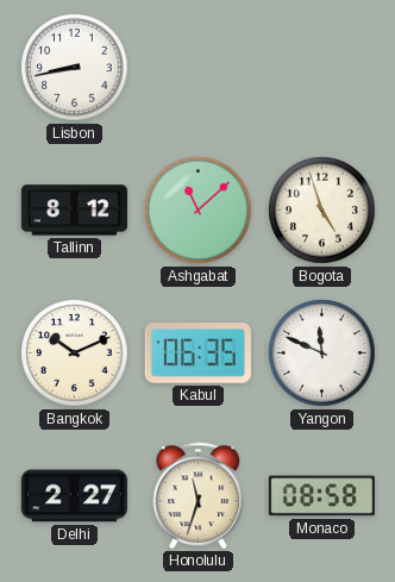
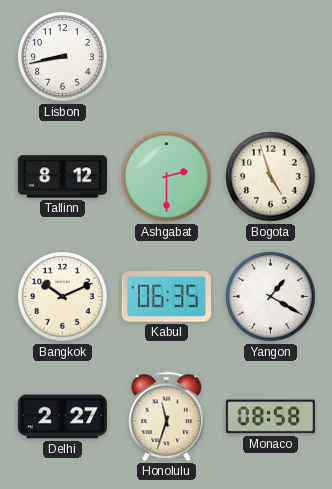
Ashgabat: 11:08 -> 2:30
Yangon: 11:49 -> 1:20
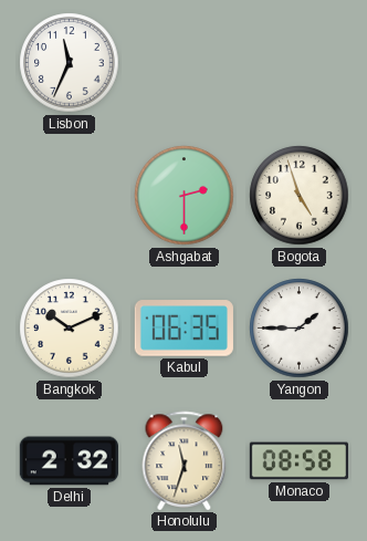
Lisbon: 8:43 -> 11:34
Tallinn: 8:12 -> none
Yangon: 1:20 -> 1:45
Delhi: 2:27 -> 2:32
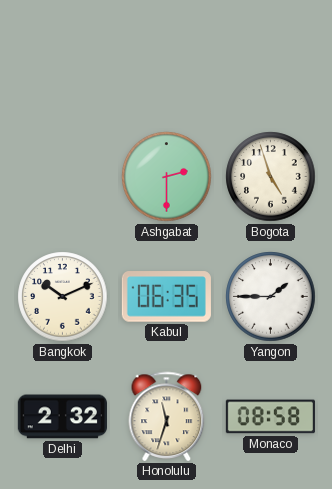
Lisbon: 11:34 -> none
